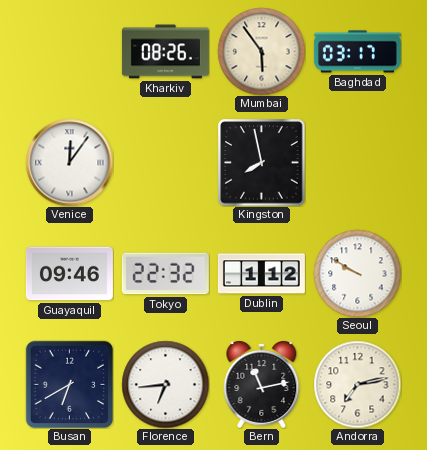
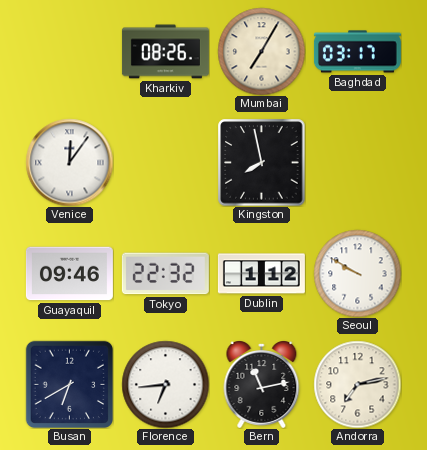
Mumbai: 5:54 -> 7:05
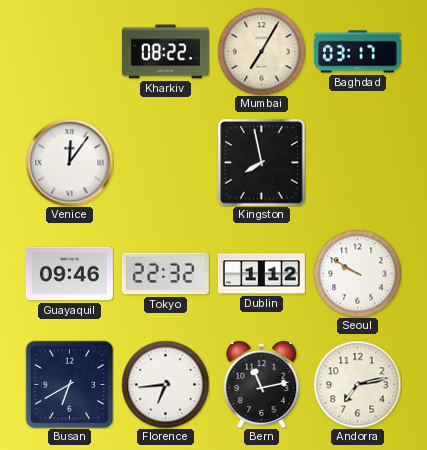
Kharkiv: 08:26 -> 08:22
